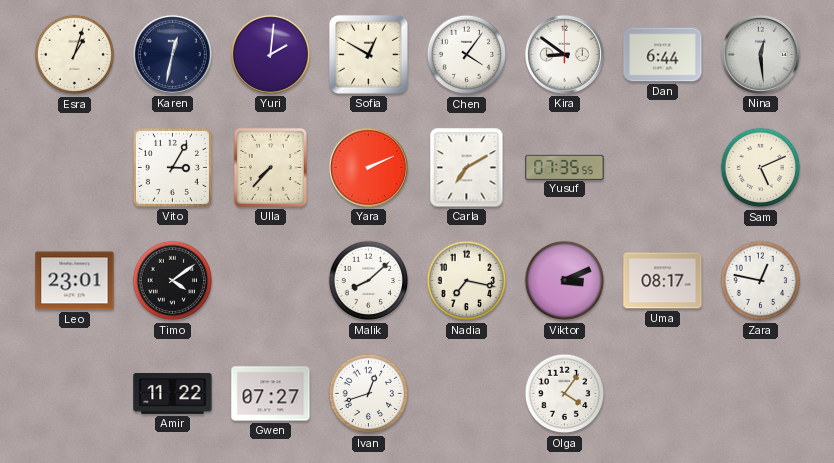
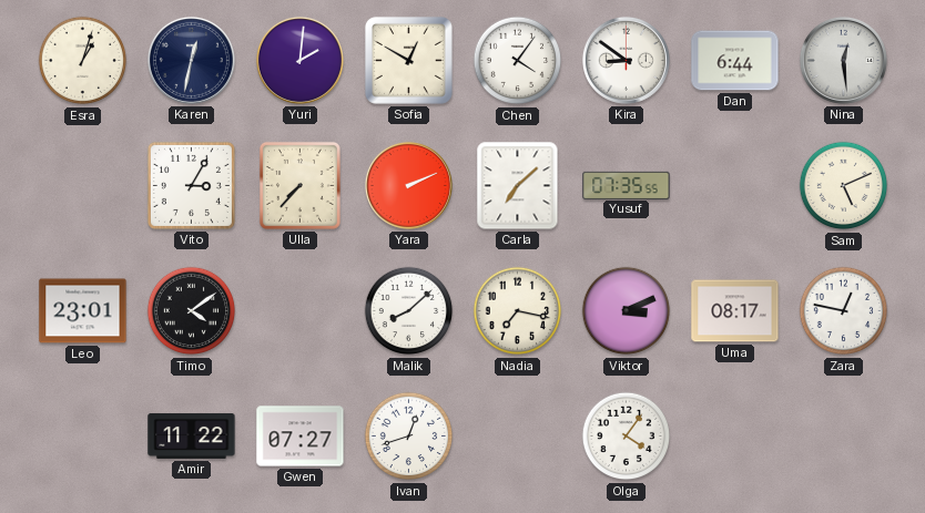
Carla: 7:10 -> 7:08
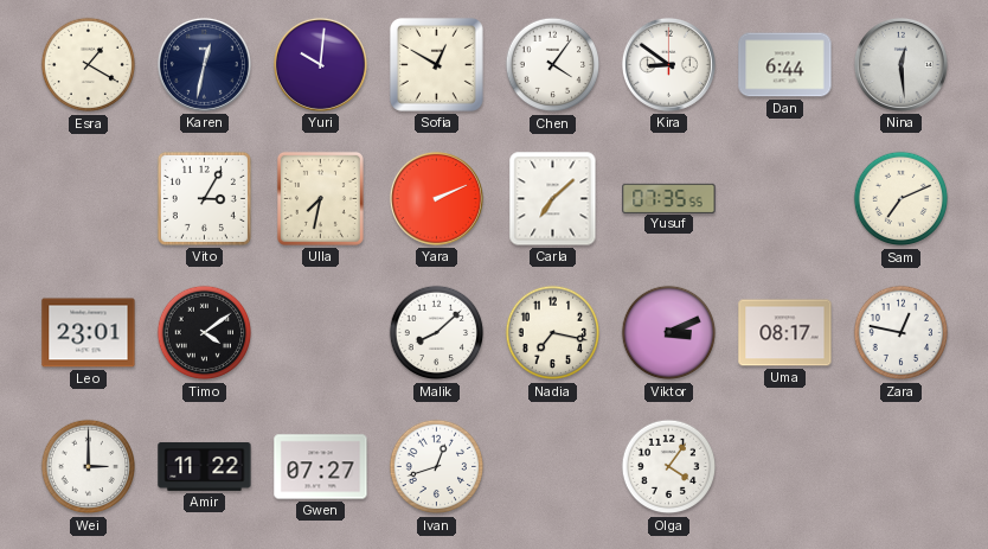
Esra: 1:03 -> 1:20
Yuri: 2:01 -> 10:01
Ulla: 7:37 -> 7:32
Sam: 5:11 -> 7:11
Wei: none -> 3:00
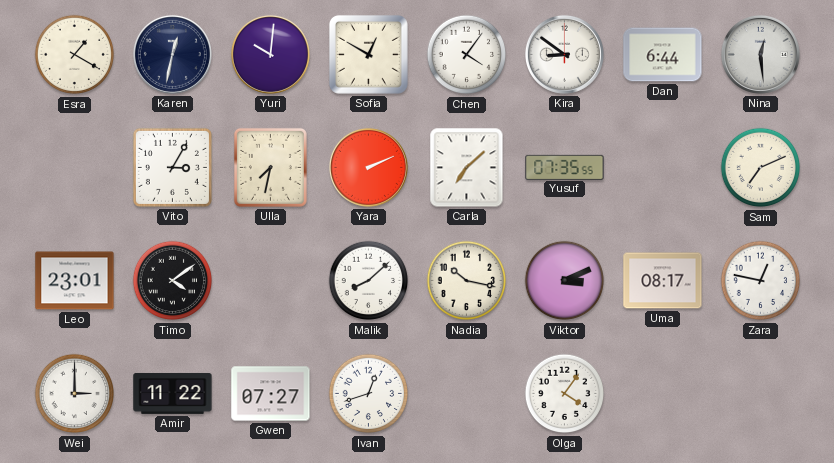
Nadia: 7:17 -> 10:17
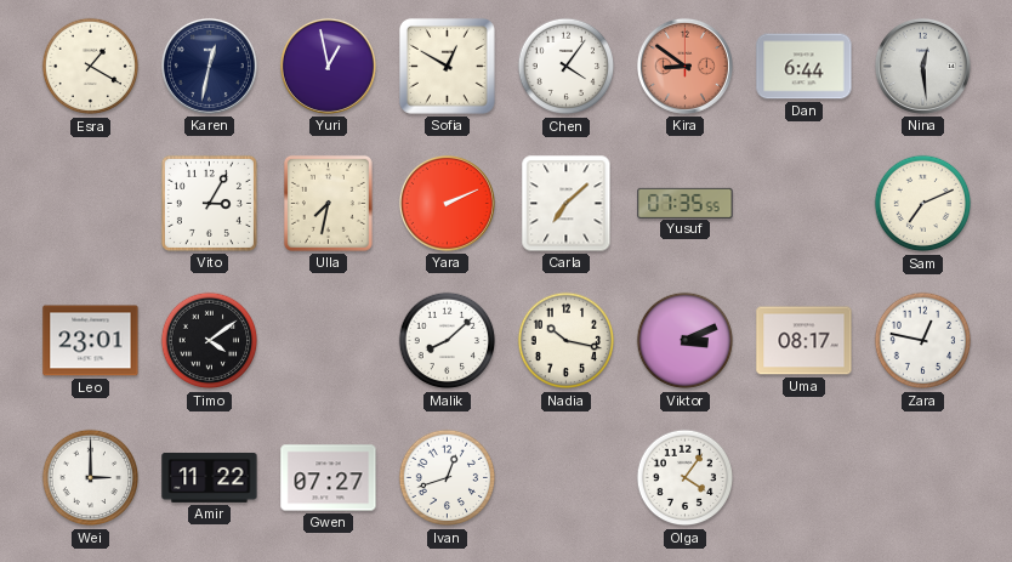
Yuri: 10:01 -> 12:58
Kira dial: white -> salmon
